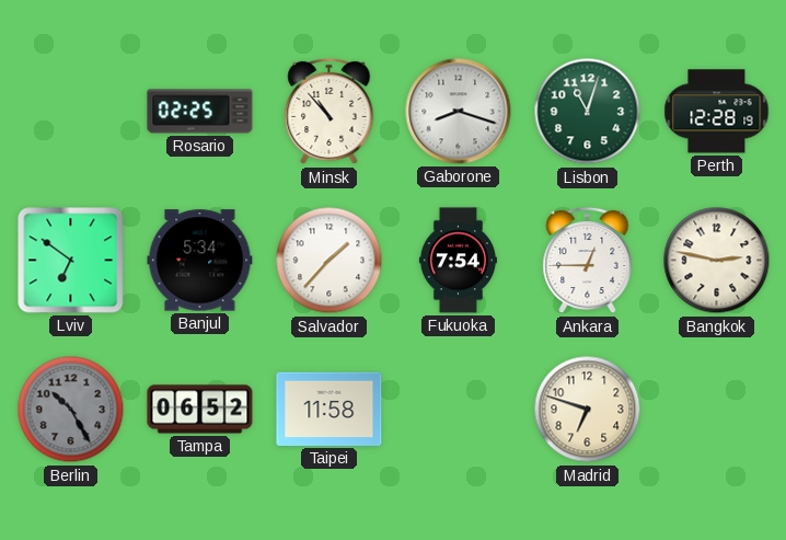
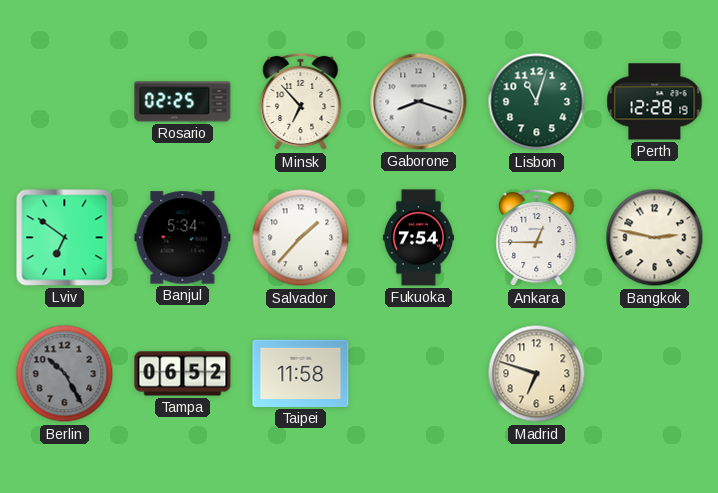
Minsk: 10:53 -> 6:53
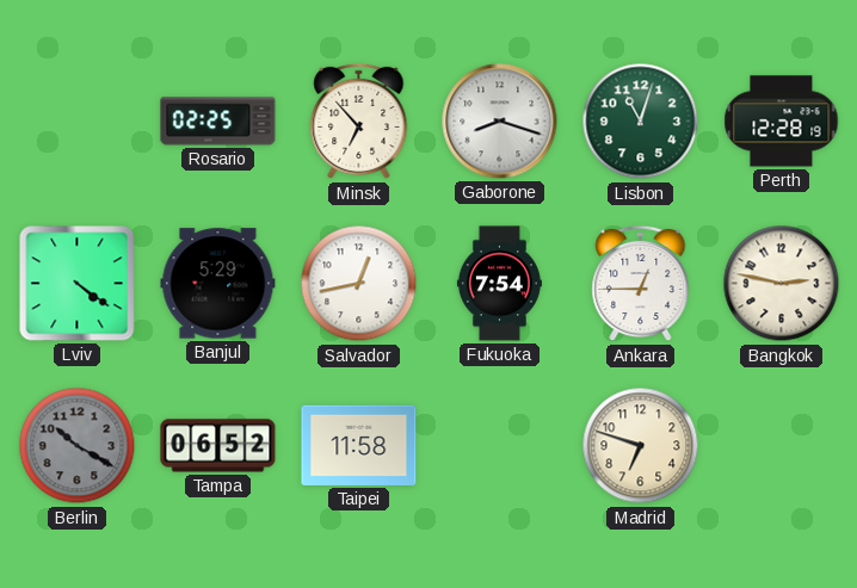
Lviv: 6:51 -> 4:21
Banjul: 5:34 -> 5:29
Salvador: 1:37 -> 12:43
Berlin: 10:25 -> 10:20
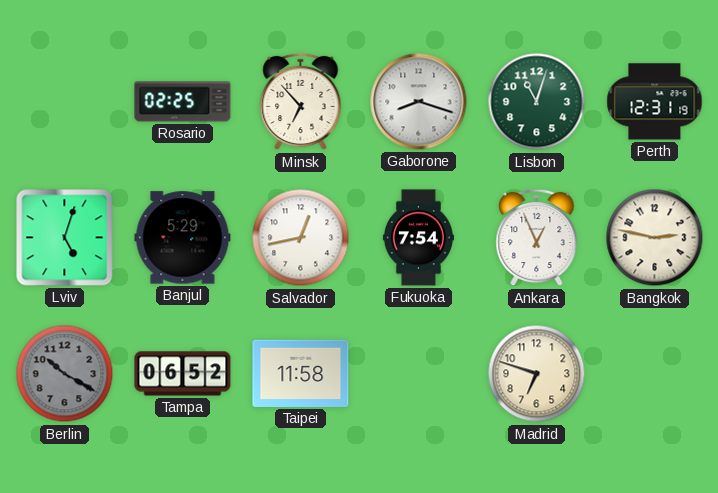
Perth: 12:28 -> 12:31
Lviv: 4:21 -> 5:03
Ankara: 12:45 -> 12:56
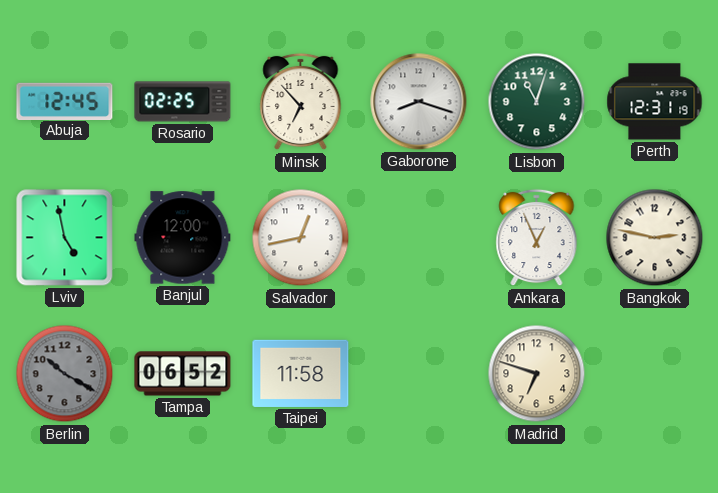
Abuja: none -> 12:45
Lviv: 5:03 -> 4:58
Banjul: 5:29 -> 12:00
Fukuoka: 7:54 -> none
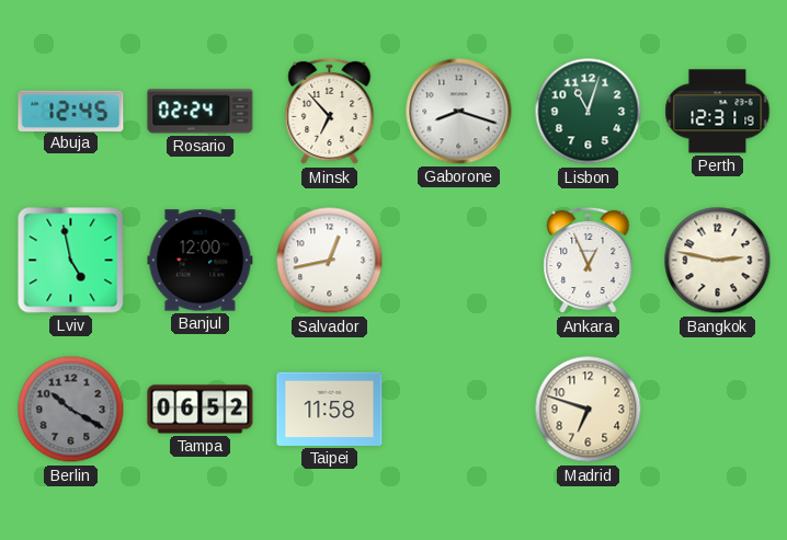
Rosario: 02:25 -> 02:24
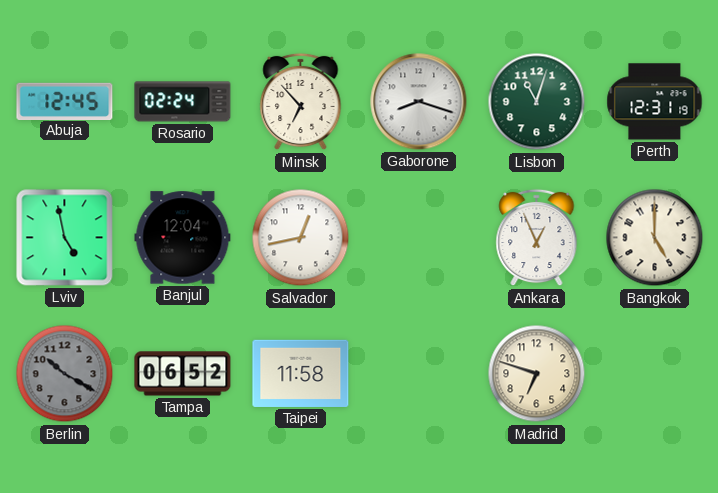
Banjul: 12:00 -> 12:04
Bangkok: 2:47 -> 5:00
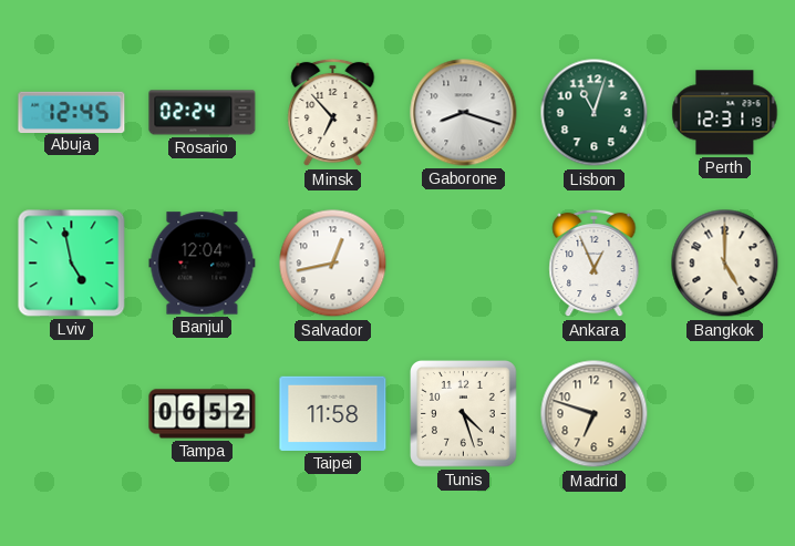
Berlin: 10:20 -> none
Tunis: none -> 4:27
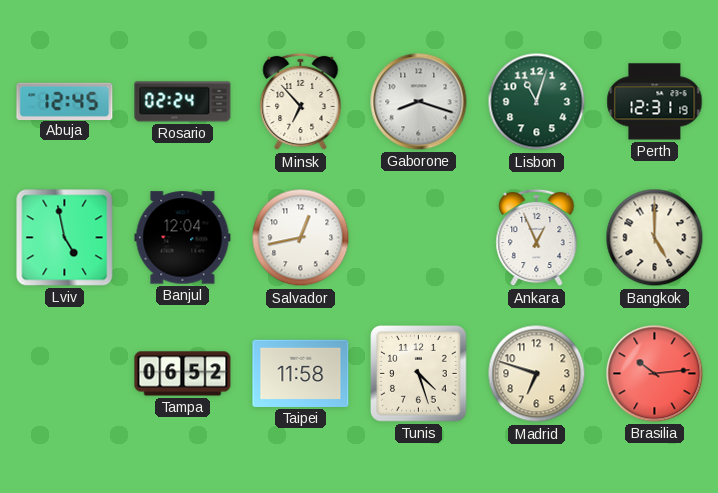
Brasilia: none -> 10:14
